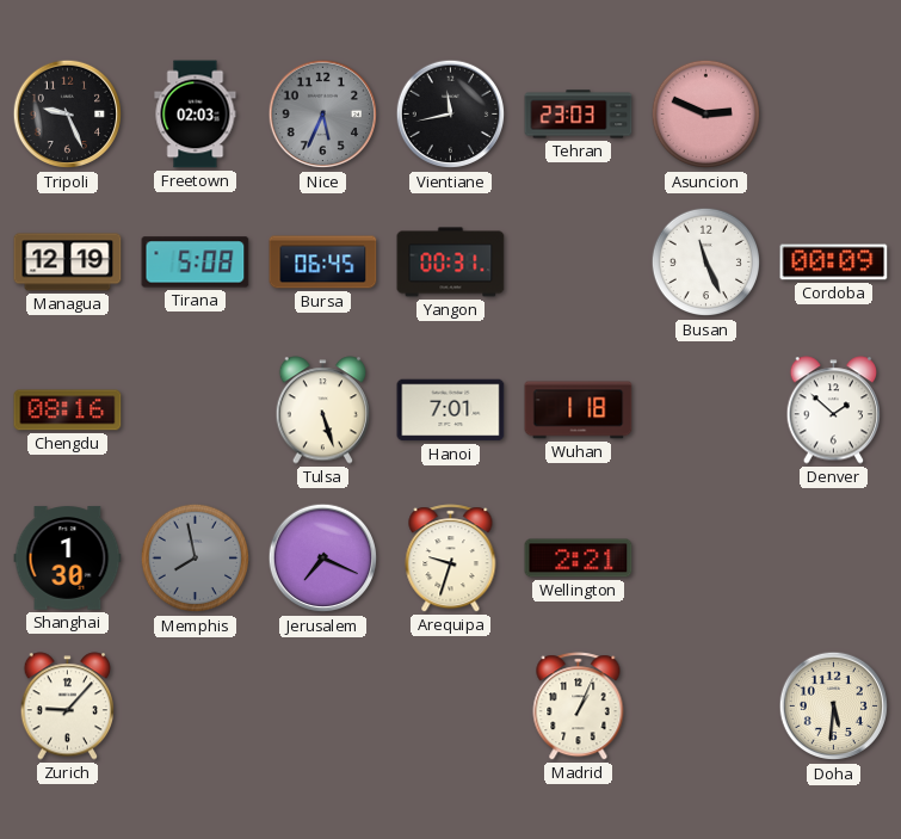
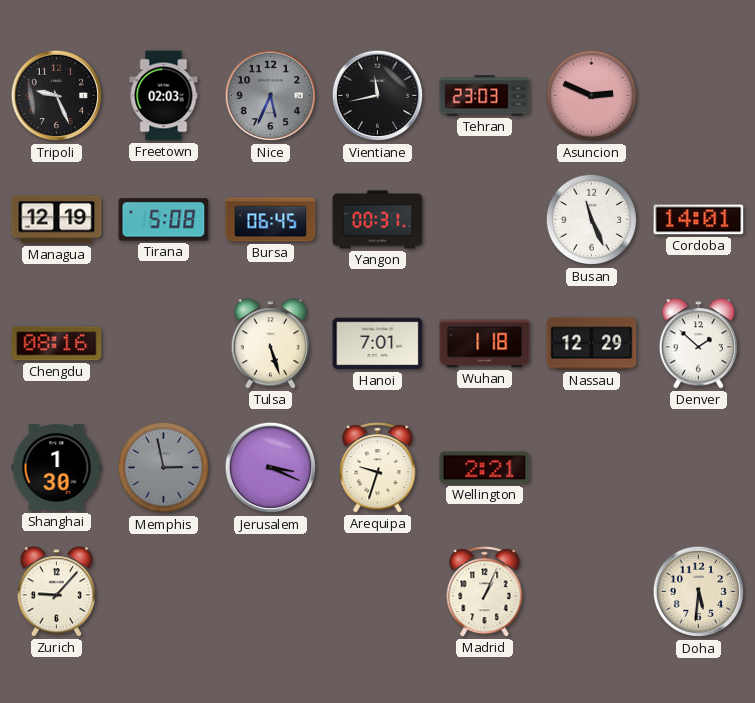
Cordoba: 00:09 -> 14:01
Nassau: none -> 12:29
Memphis: 7:58 -> 2:58
Jerusalem: 7:19 -> 3:19
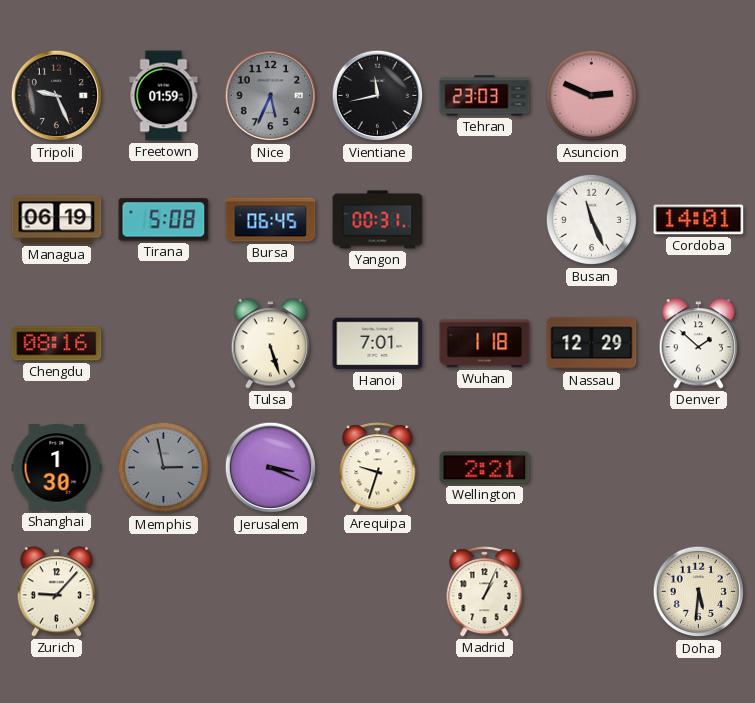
Freetown: 02:03 -> 01:59
Managua: 12:19 -> 06:19
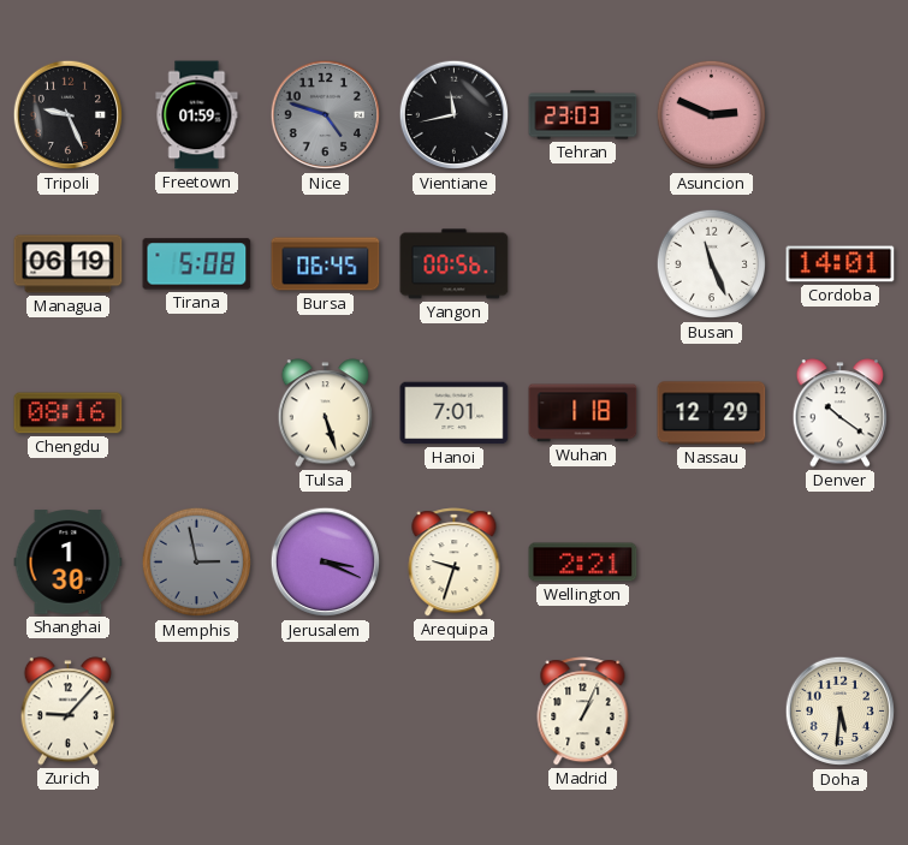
Nice: 5:34 -> 4:48
Yangon: 00:31 -> 00:56
Denver: 1:52 -> 10:21
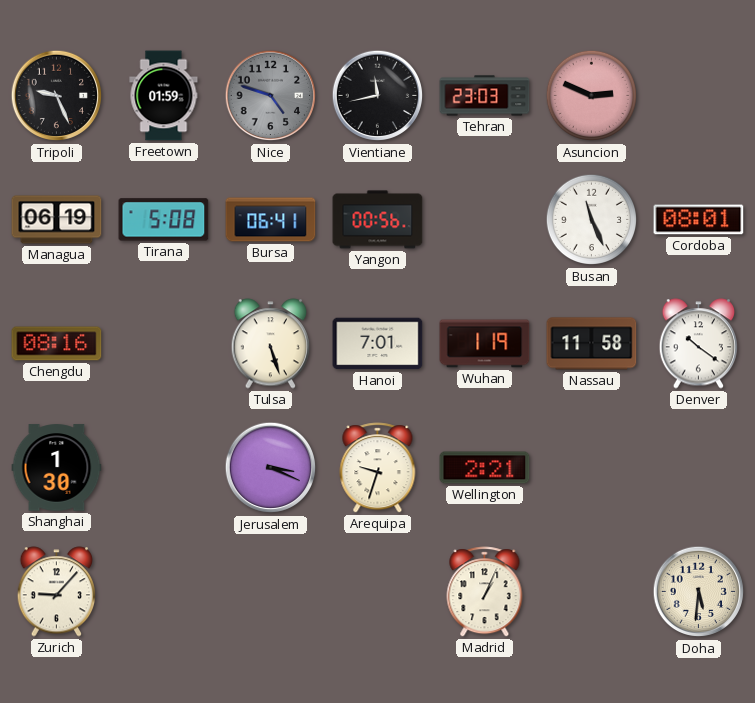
Bursa: 06:45 -> 06:41
Cordoba: 14:01 -> 08:01
Wuhan: 1:18 -> 1:19
Nassau: 12:29 -> 11:58
Memphis: 2:58 -> none
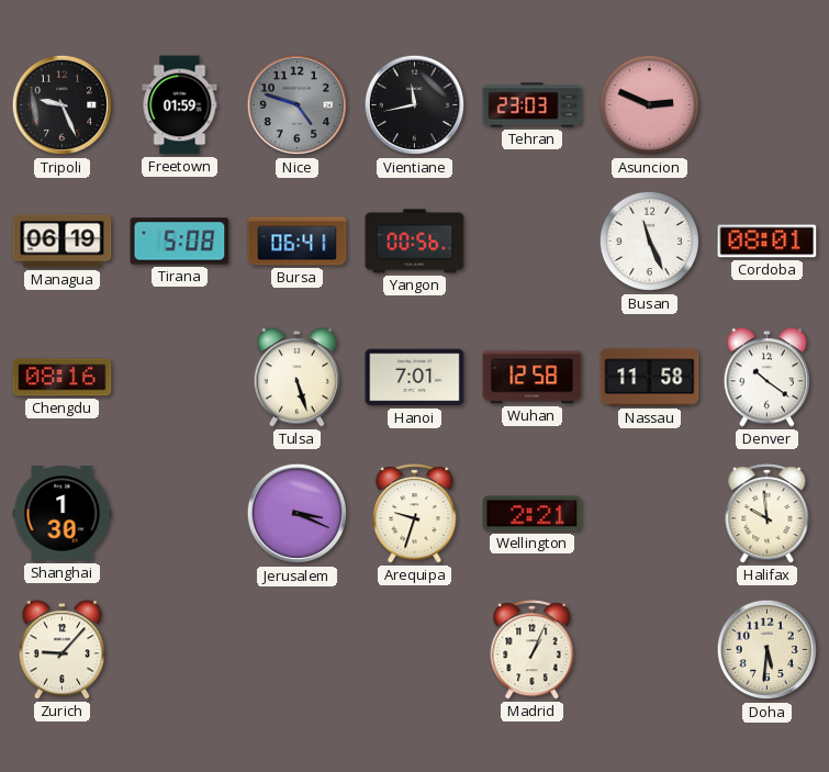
Wuhan: 1:19 -> 12:58
Halifax: none -> 9:59
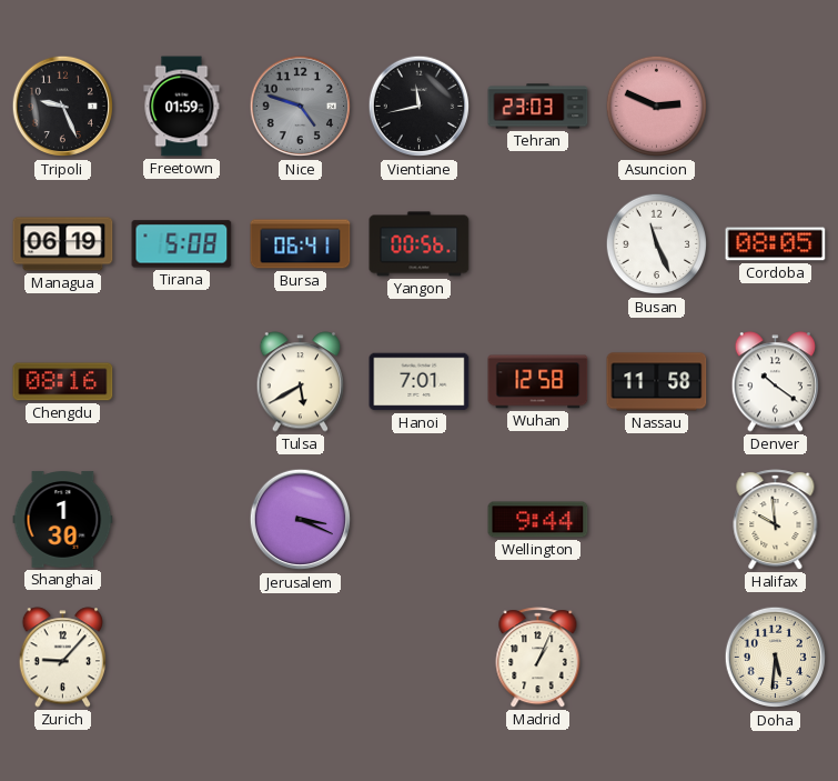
Cordoba: 08:01 -> 08:05
Tulsa: 5:27 -> 5:40
Arequipa: 9:33 -> none
Wellington: 2:21 -> 9:44
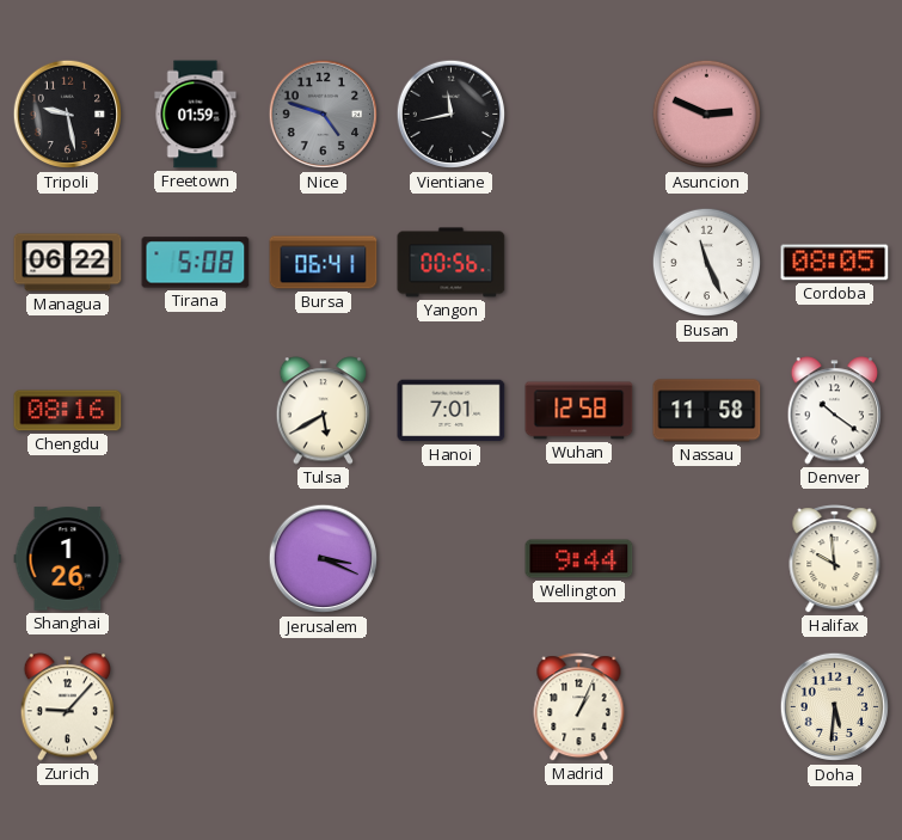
Tripoli: 9:26 -> 9:28
Tehran: 23:03 -> none
Managua: 06:19 -> 06:22
Shanghai: 1:30 -> 1:26
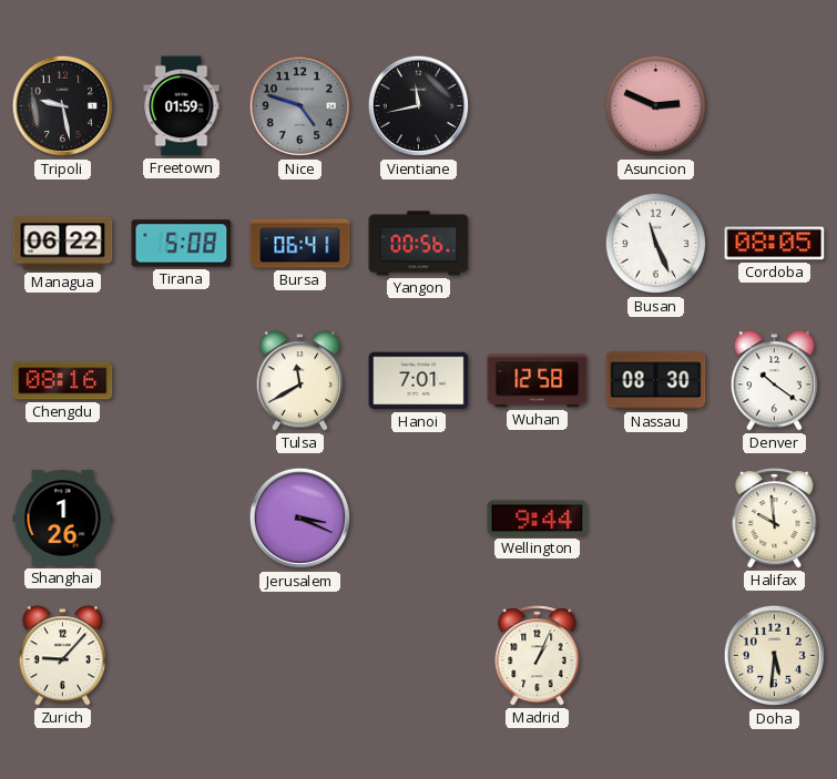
Tulsa: 5:40 -> 11:40
Nassau: 11:58 -> 08:30
